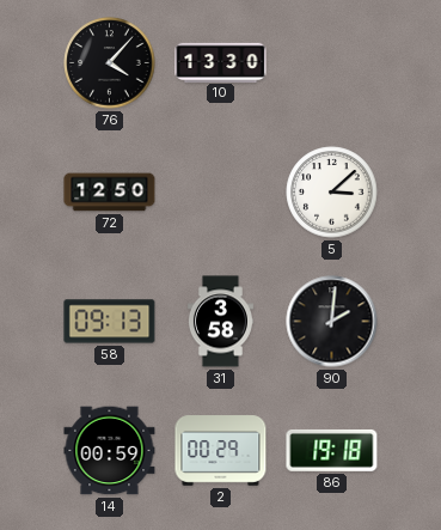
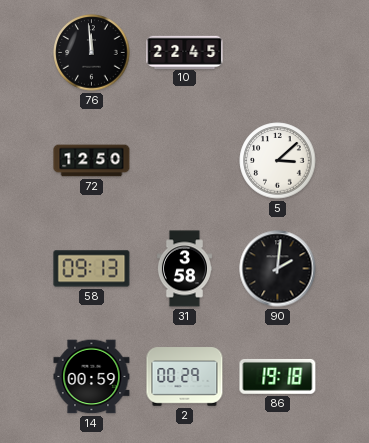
76: 4:07 -> 11:59
10: 13:30 -> 22:45
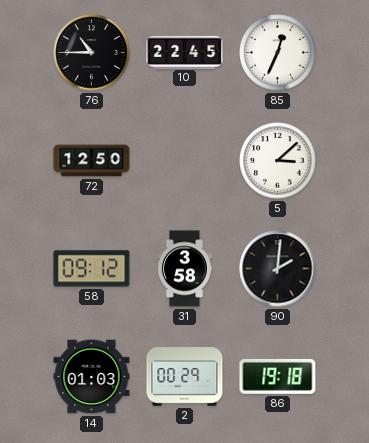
76: 11:59 -> 10:45
85: none -> 12:34
58: 09:13 -> 09:12
14: 00:59 -> 01:03
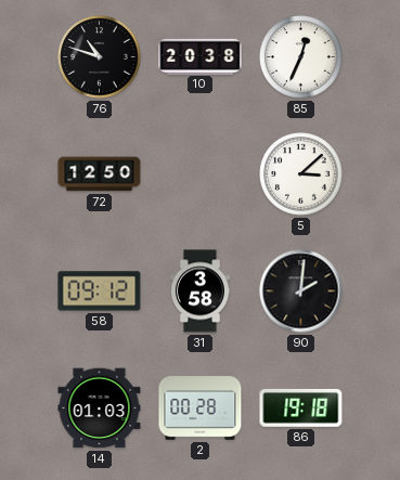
76: 10:45 -> 10:48
10: 22:45 -> 20:38
2: 00:29 -> 00:28
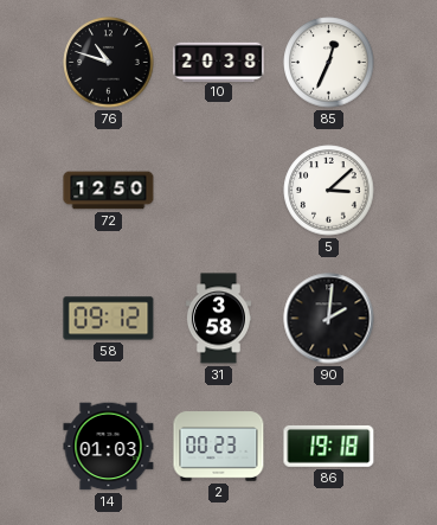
2: 00:28 -> 00:23
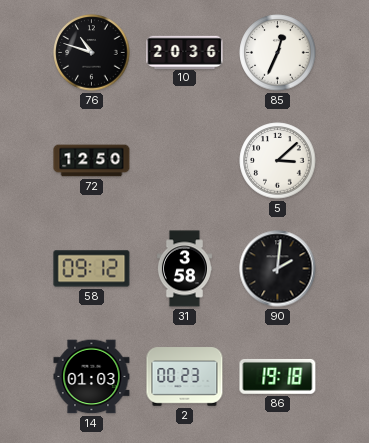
10: 20:38 -> 20:36
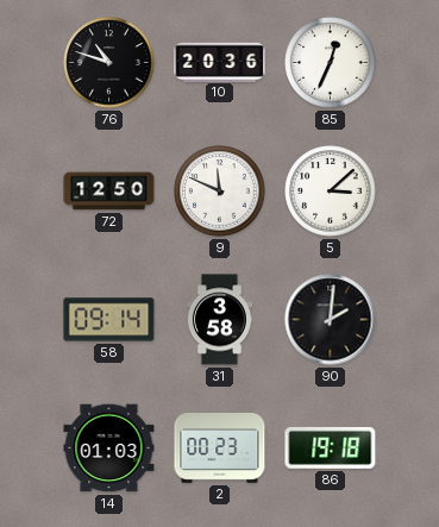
9: none -> 11:49
58: 09:12 -> 09:14
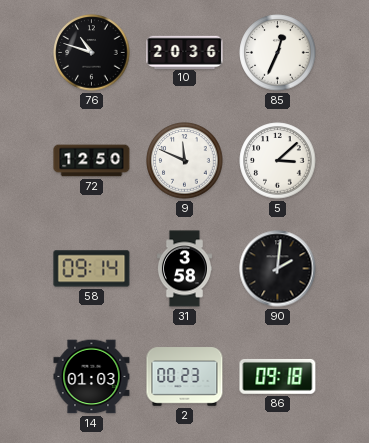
86: 19:18 -> 09:18
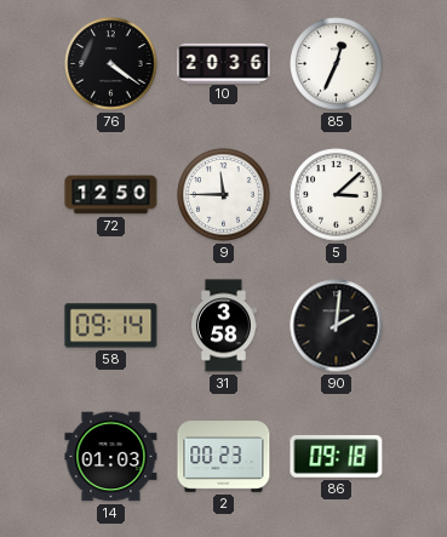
76: 10:48 -> 4:21
9: 11:49 -> 11:45
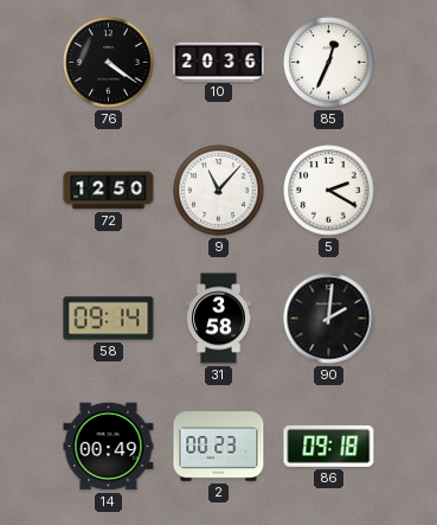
9: 11:45 -> 11:07
5: 3:08 -> 2:20
14: 01:03 -> 00:49
